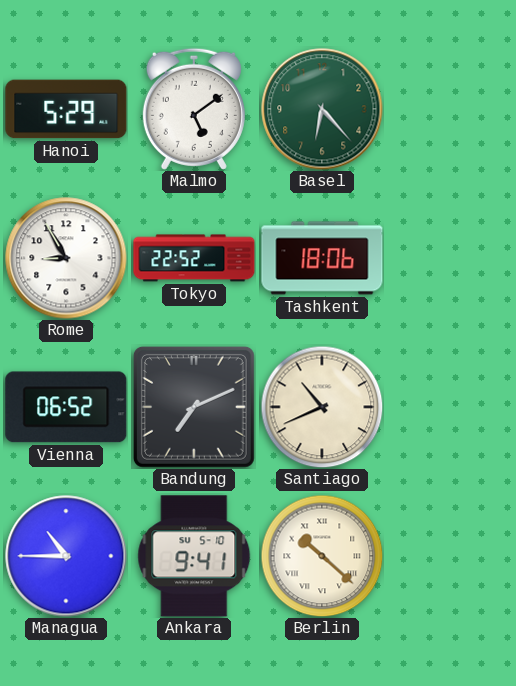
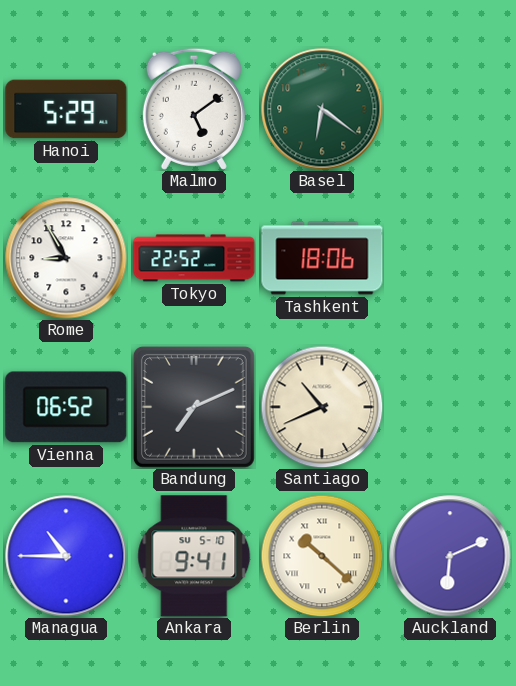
Basel: 6:23 -> 6:21
Auckland: none -> 6:11
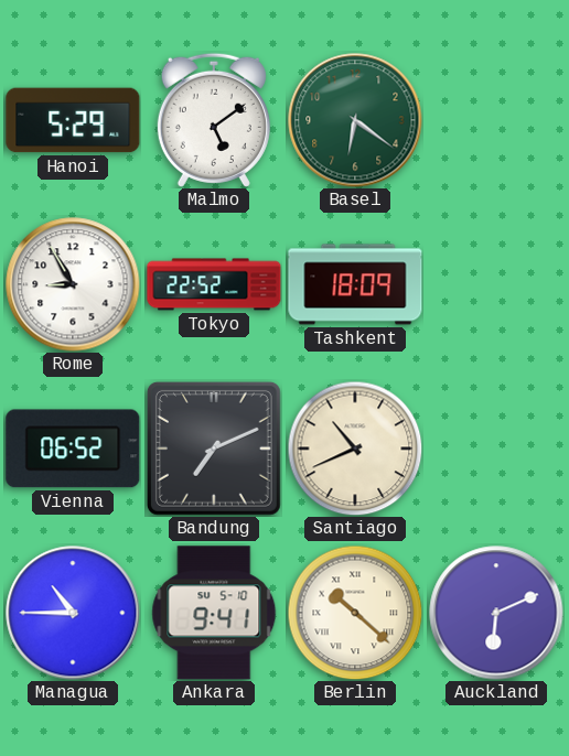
Tashkent: 18:06 -> 18:09
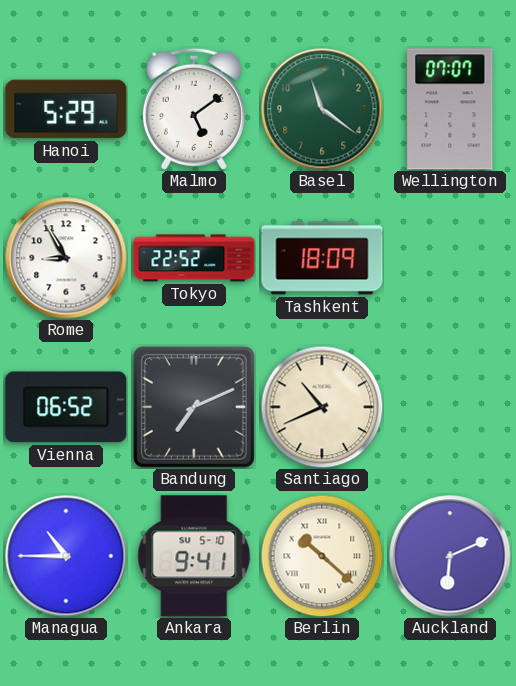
Basel: 6:21 -> 11:21
Wellington: none -> 07:07
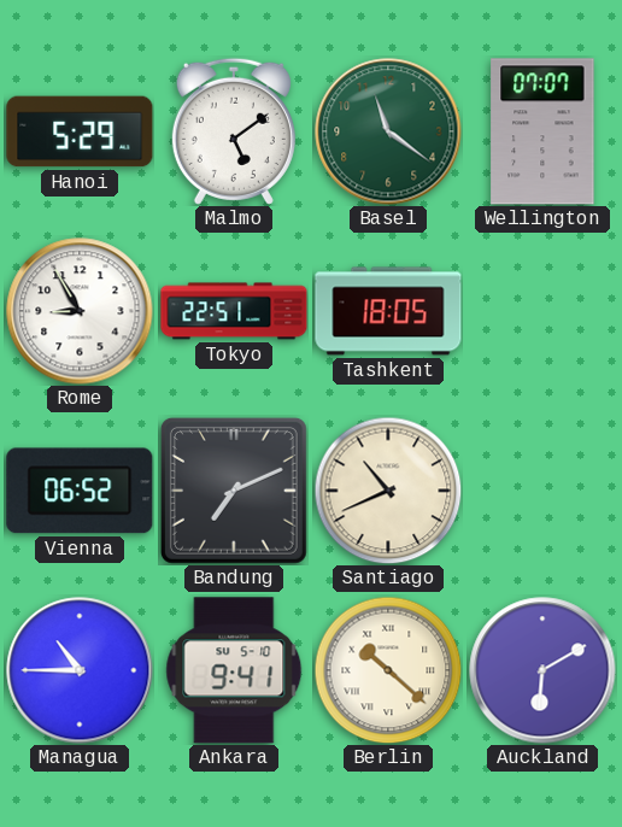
Tokyo: 22:52 -> 22:51
Tashkent: 18:09 -> 18:05
Auckland: 6:11 -> 6:10
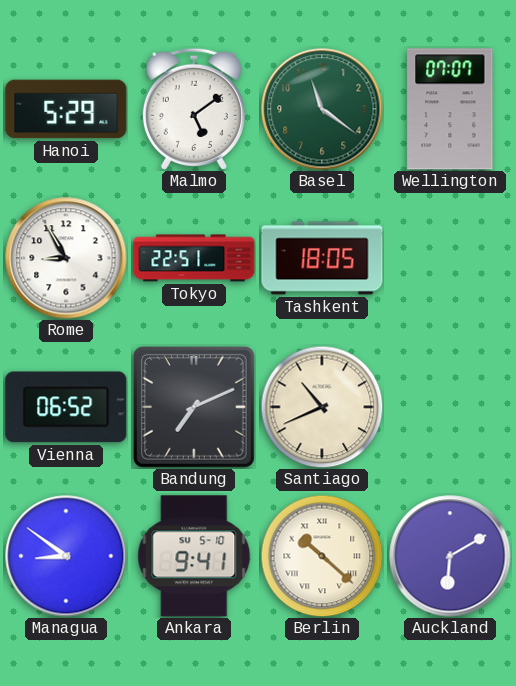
Managua: 10:45 -> 8:51
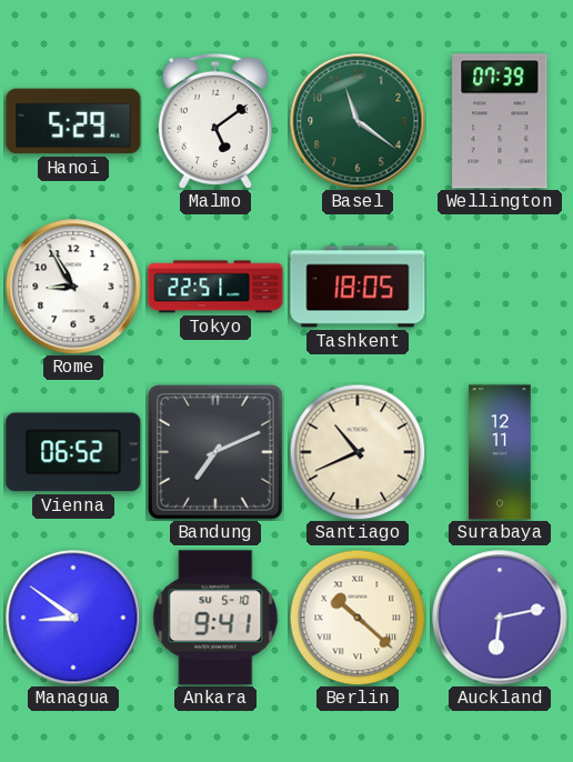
Wellington: 07:07 -> 07:39
Surabaya: none -> 12:11
Auckland: 6:10 -> 6:13
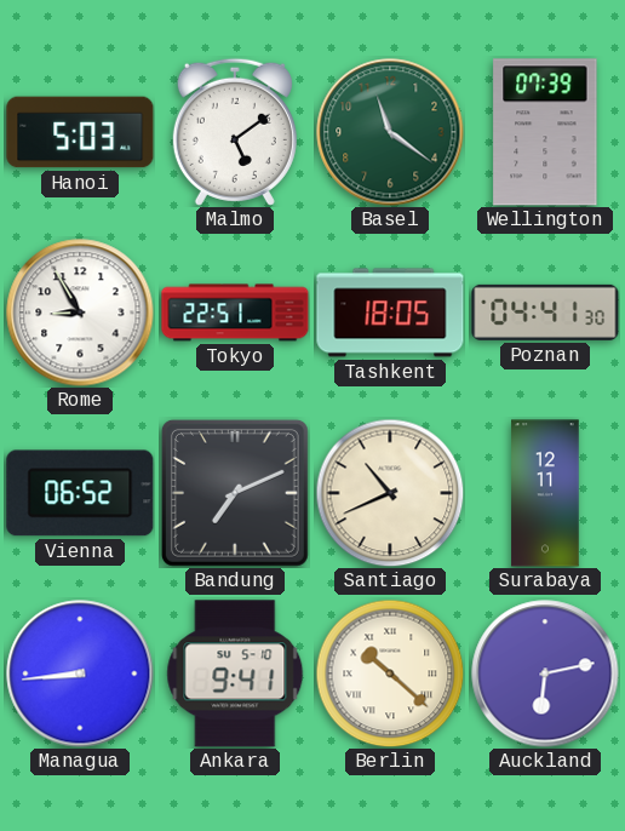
Hanoi: 5:29 -> 5:03
Poznan: none -> 04:41
Managua: 8:51 -> 8:44
